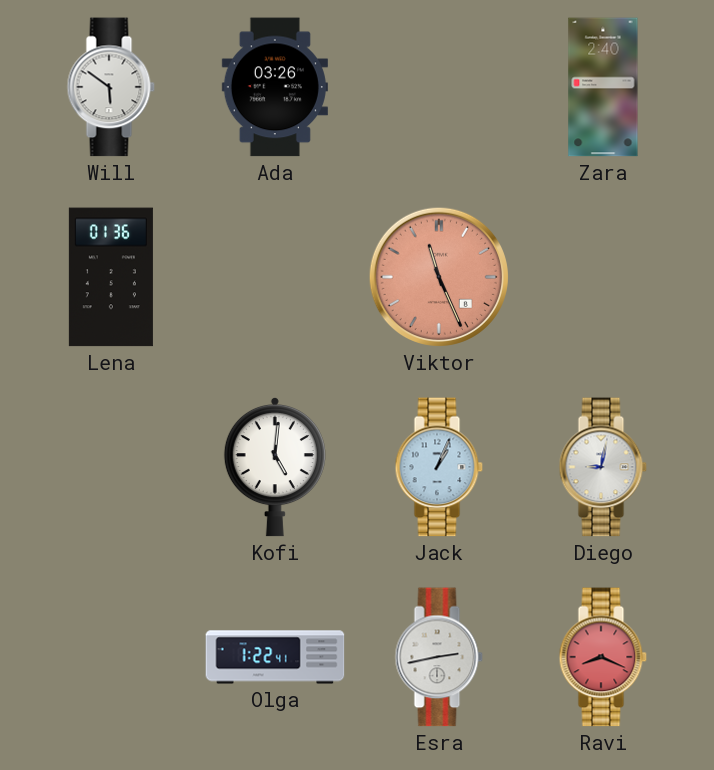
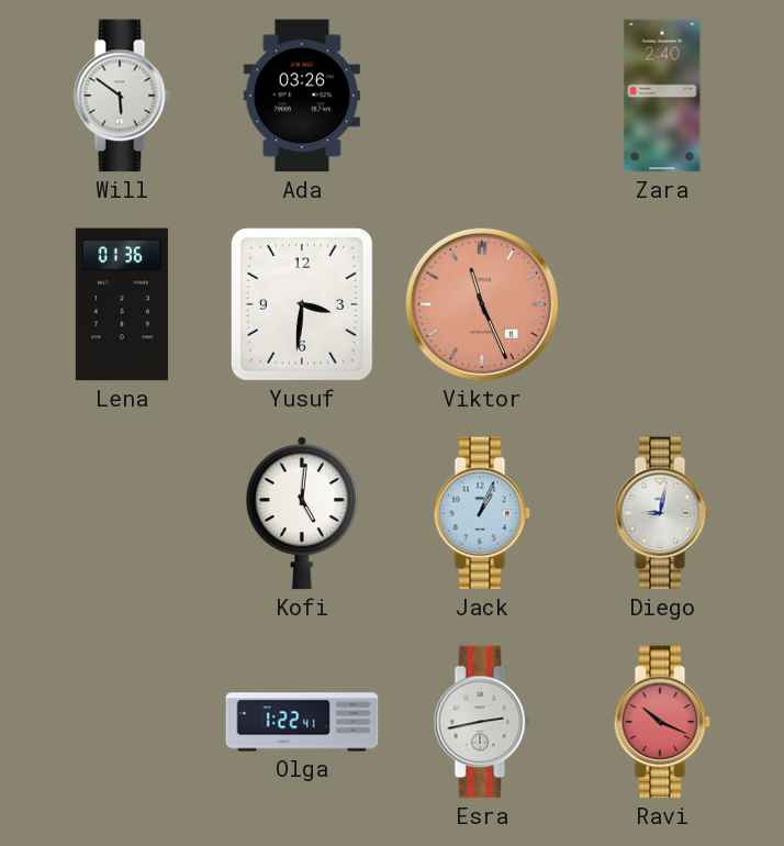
Yusuf: none -> 3:31
Ravi: 8:19 -> 10:19
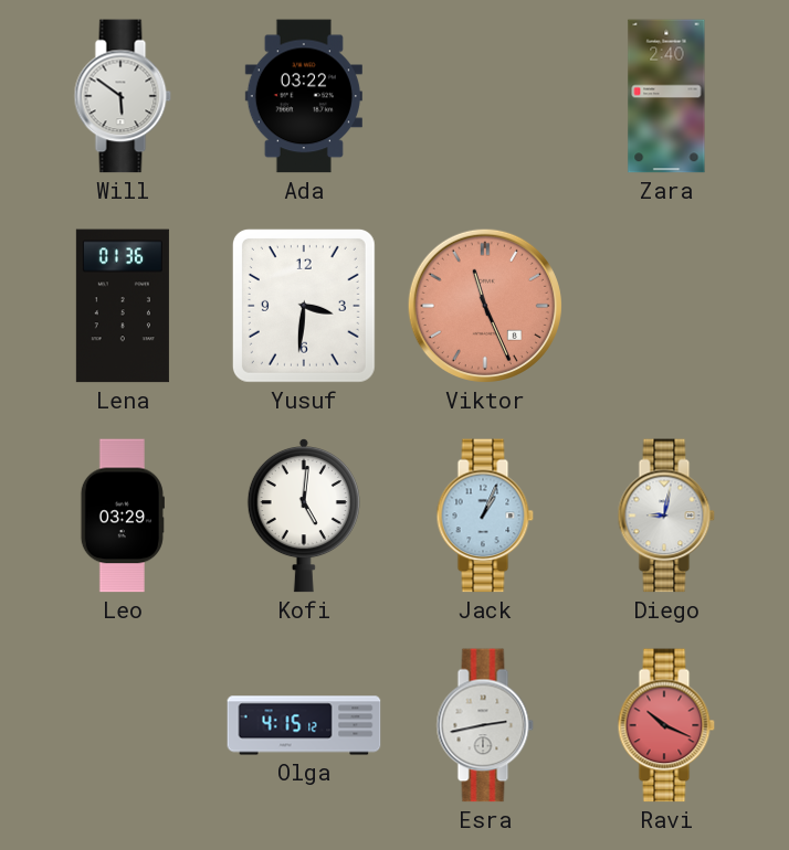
Ada: 03:26 -> 03:22
Leo: none -> 03:29
Olga: 1:22 -> 4:15
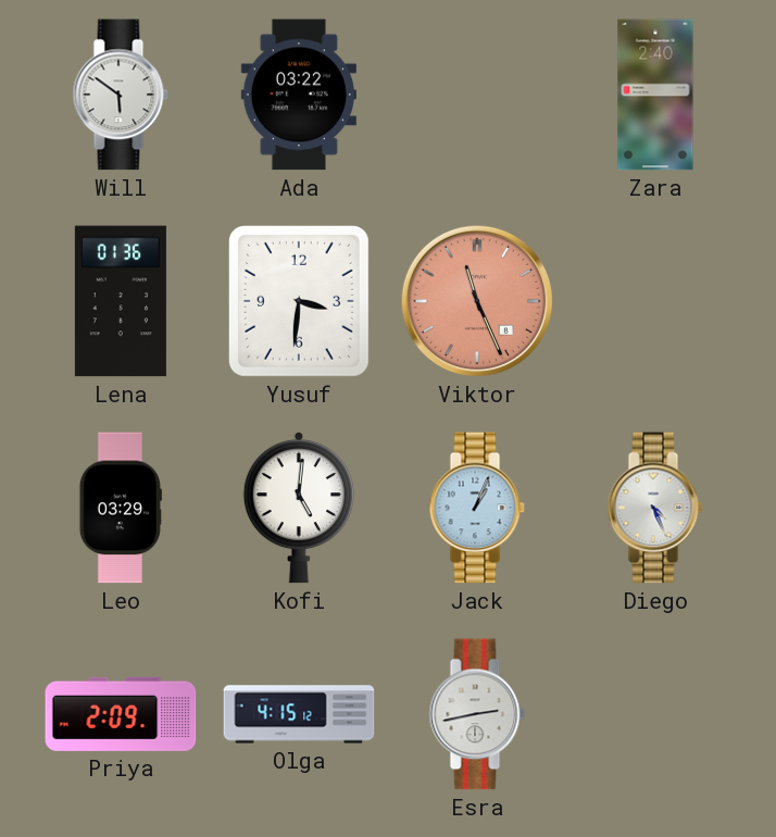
Diego: 9:02 -> 4:26
Priya: none -> 2:09
Ravi: 10:19 -> none
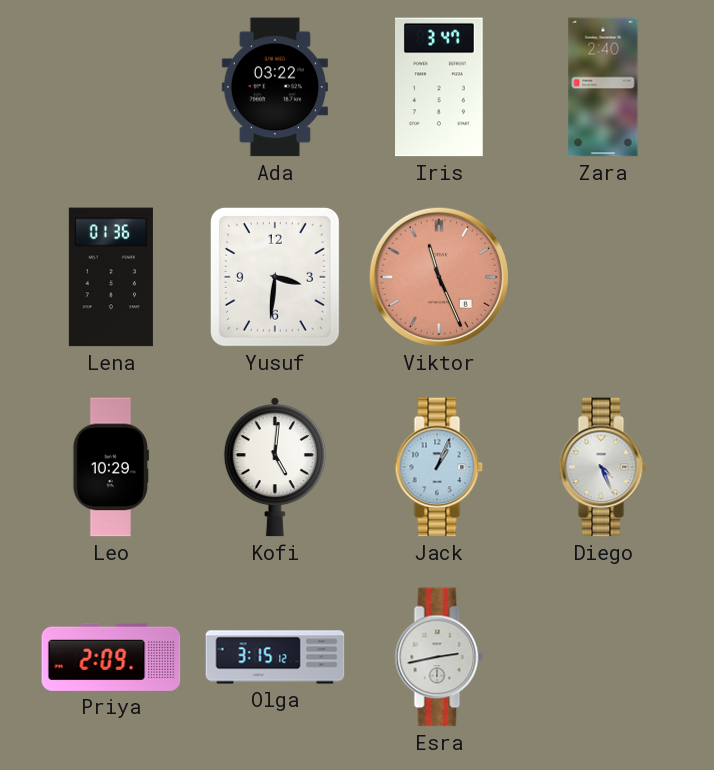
Will: 5:51 -> none
Iris: none -> 3:47
Leo: 03:29 -> 10:29
Olga: 4:15 -> 3:15
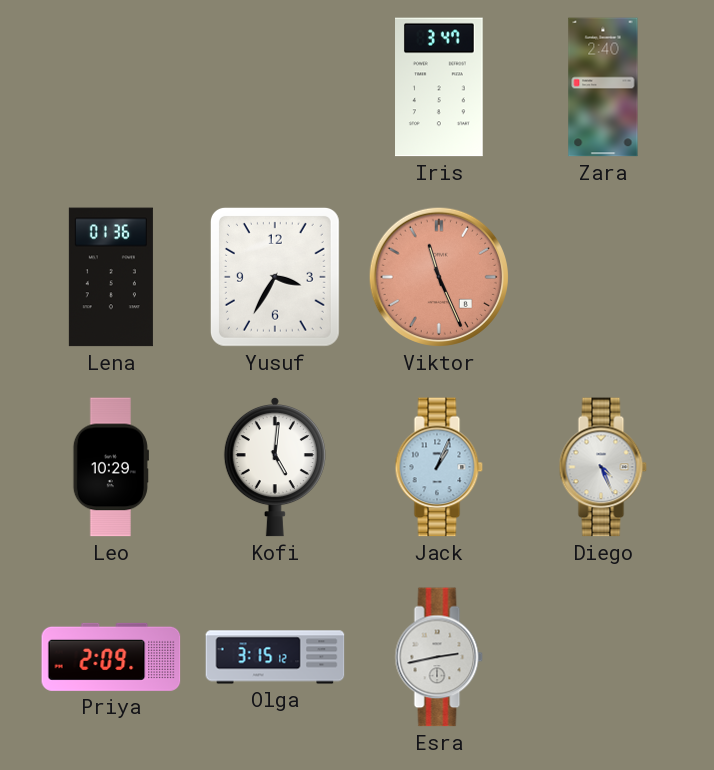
Ada: 03:22 -> none
Yusuf: 3:31 -> 3:35
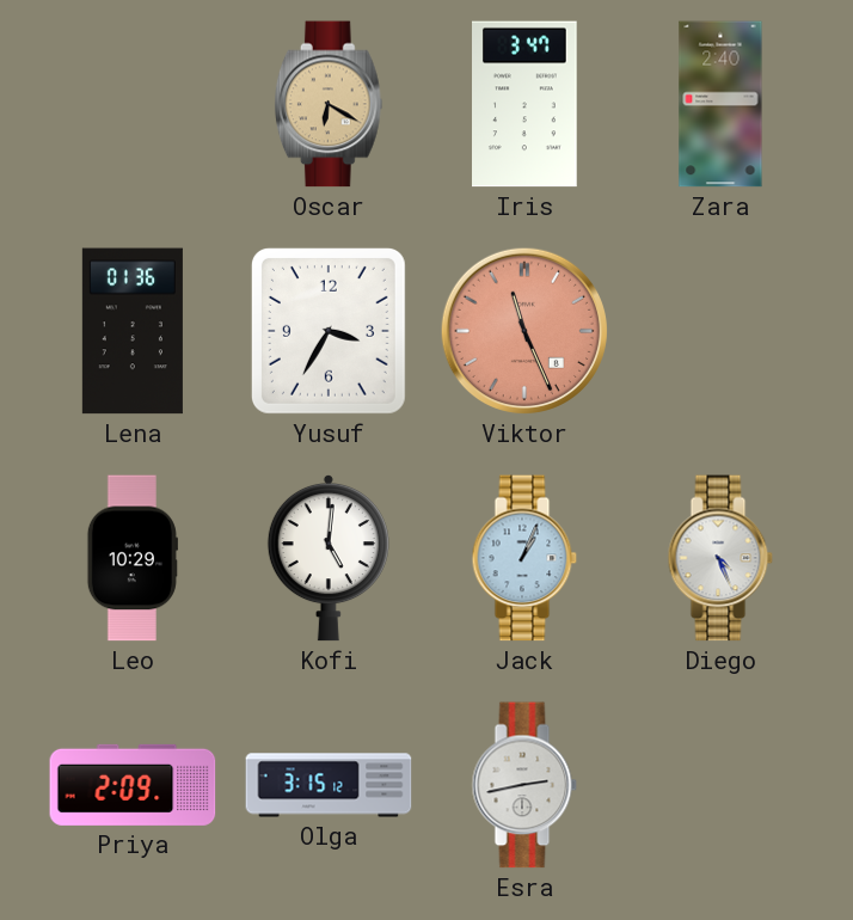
Oscar: none -> 6:20
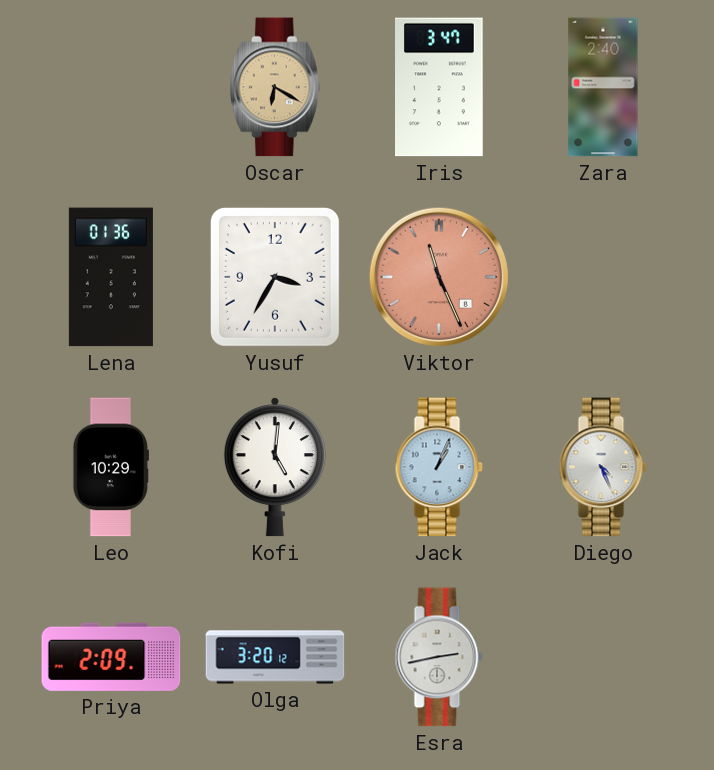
Olga: 3:15 -> 3:20
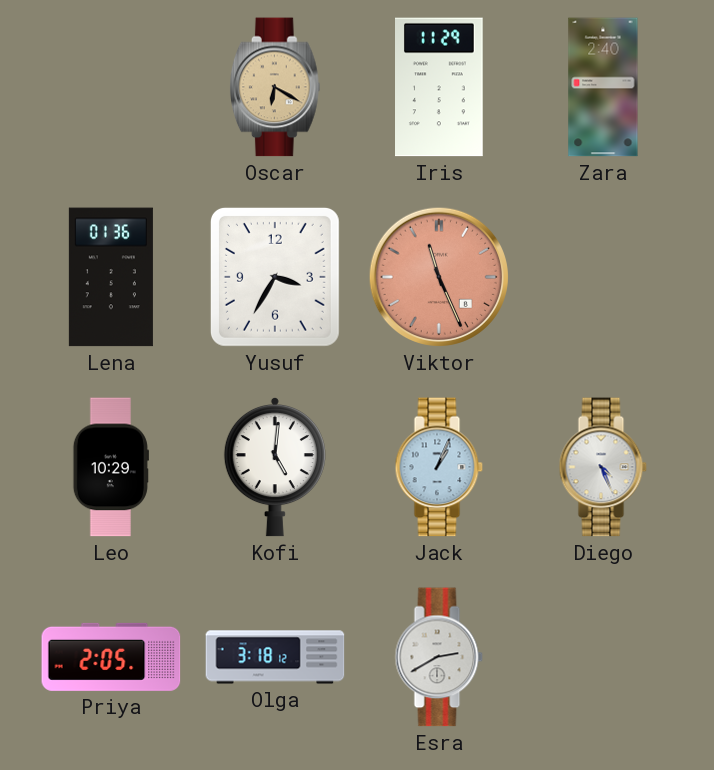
Iris: 3:47 -> 11:29
Priya: 2:09 -> 2:05
Olga: 3:20 -> 3:18
Esra: 2:43 -> 2:40
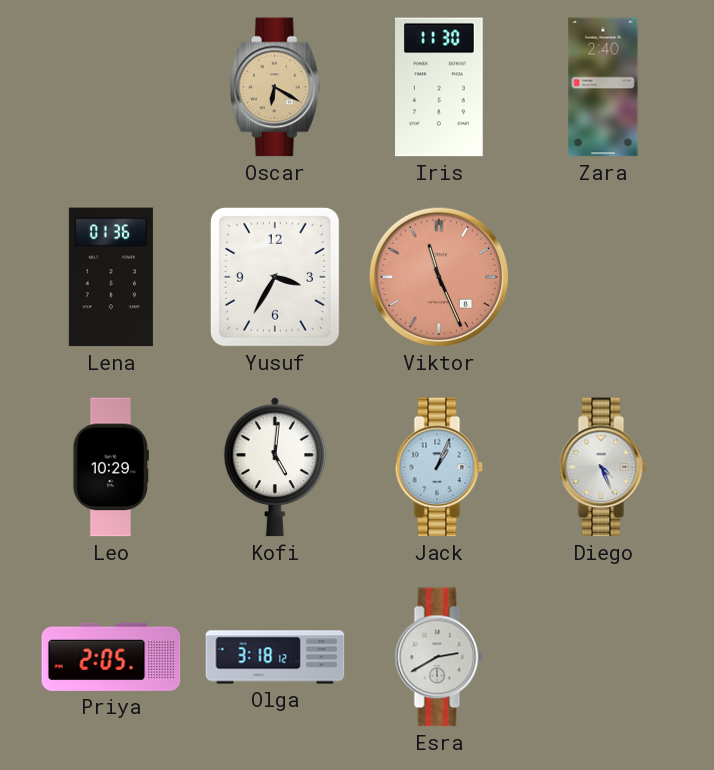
Iris: 11:29 -> 11:30
